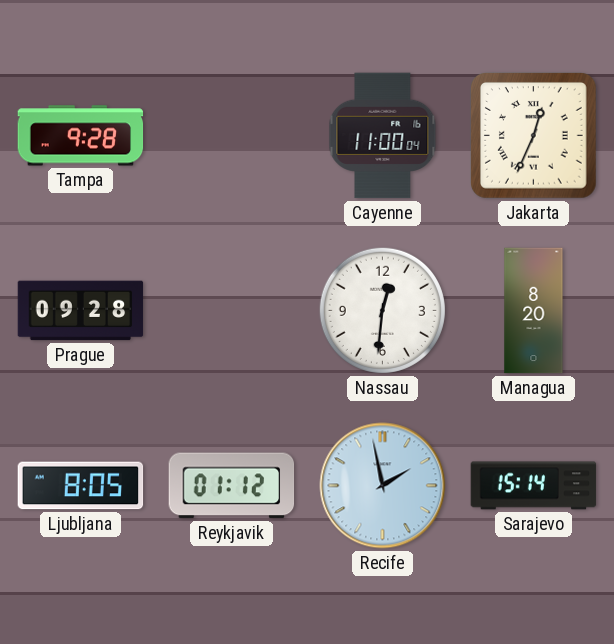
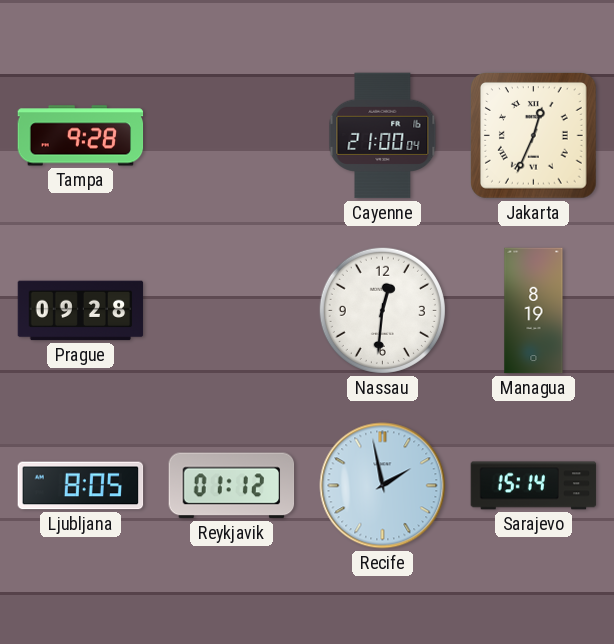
Cayenne: 11:00 -> 21:00
Managua: 8:20 -> 8:19
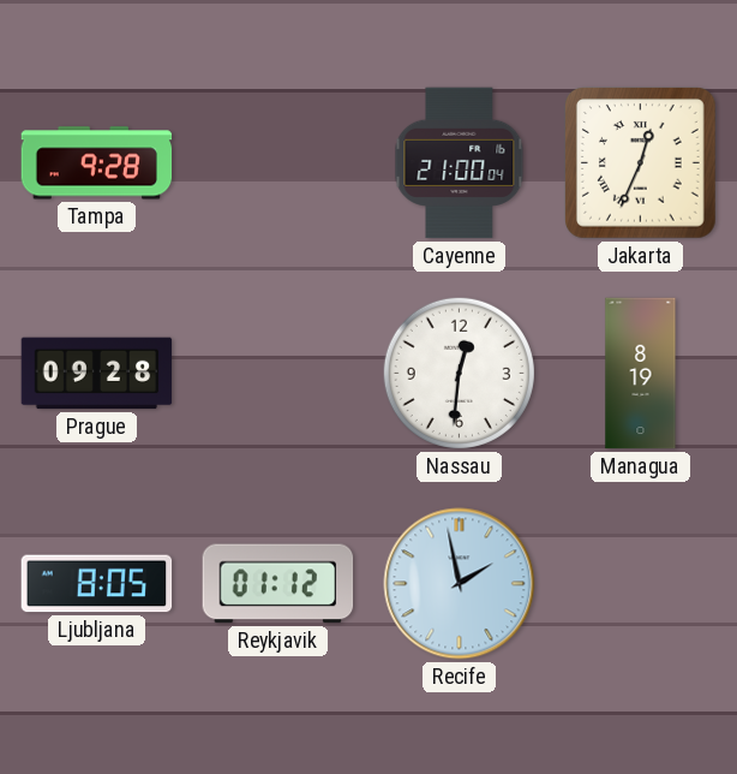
Sarajevo: 15:14 -> none
